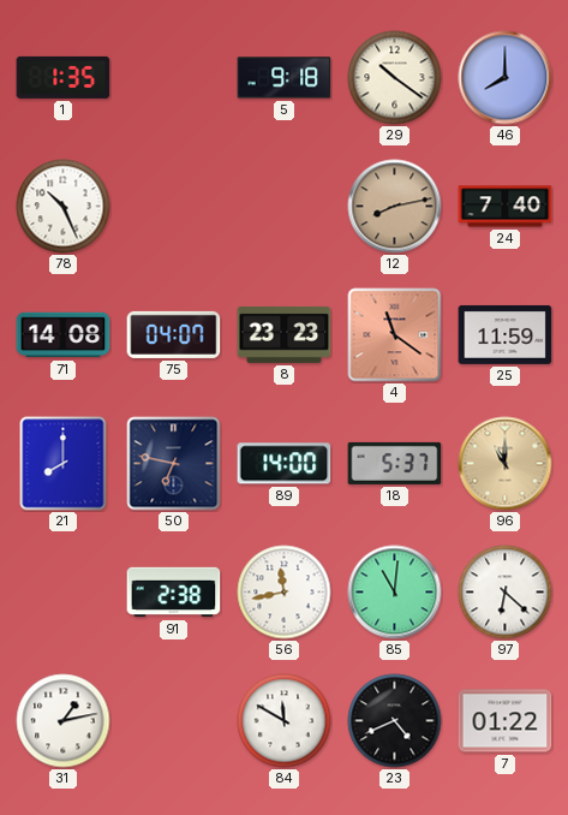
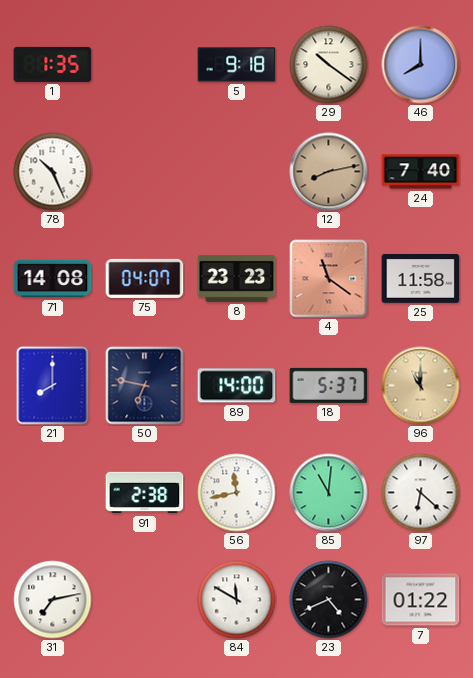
25: 11:59 -> 11:58
31: 1:13 -> 7:13
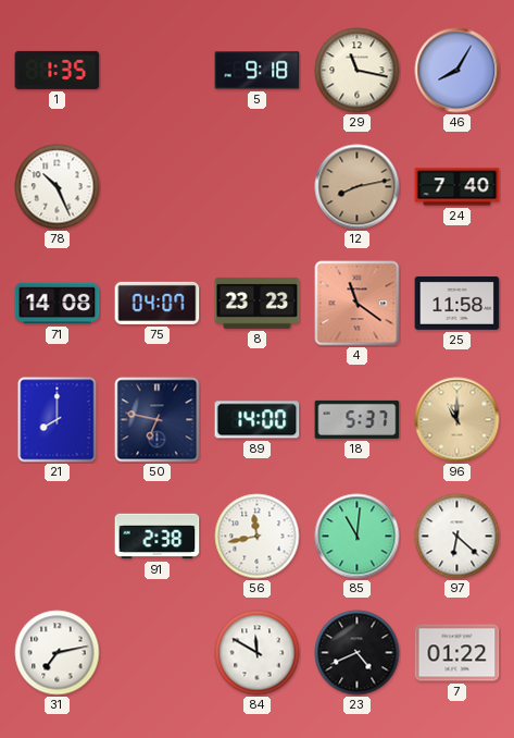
29: 10:21 -> 11:17
46: 8:00 -> 8:05
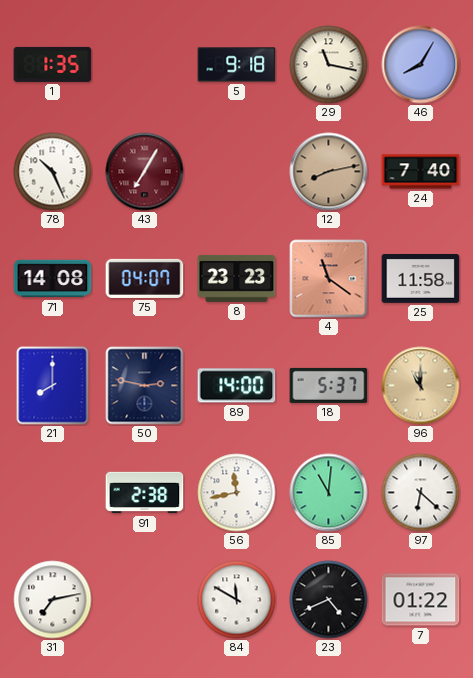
43: none -> 7:05
50: 6:47 -> 2:47
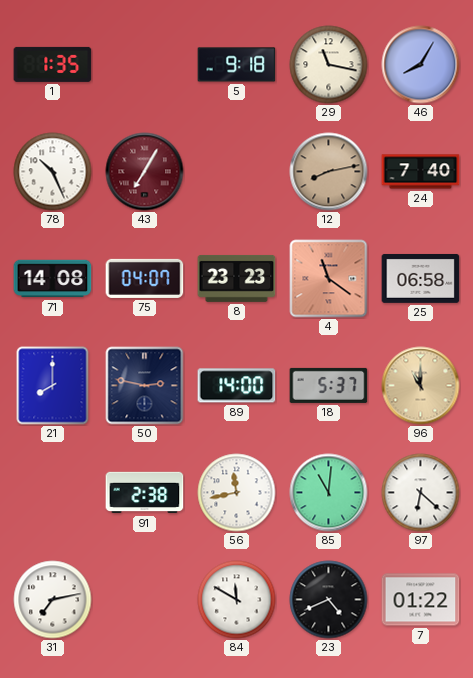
25: 11:58 -> 06:58
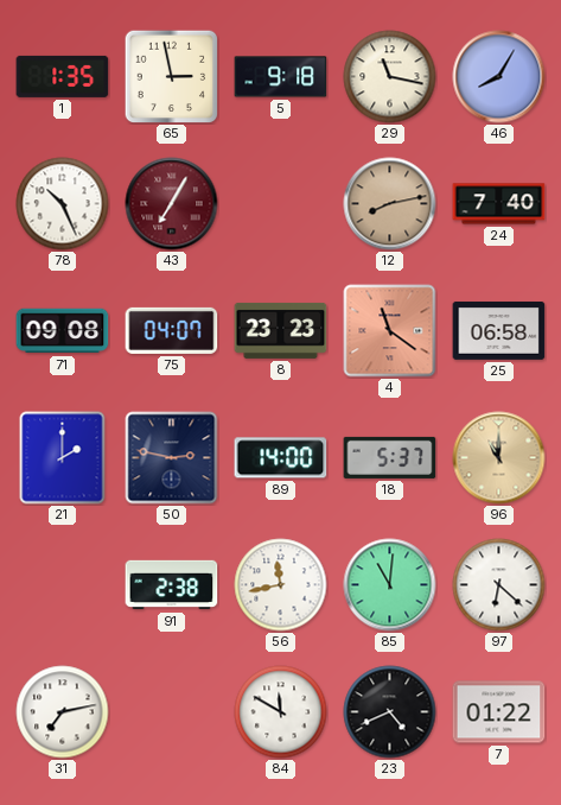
65: none -> 2:58
71: 14:08 -> 09:08
21: 8:00 -> 2:00
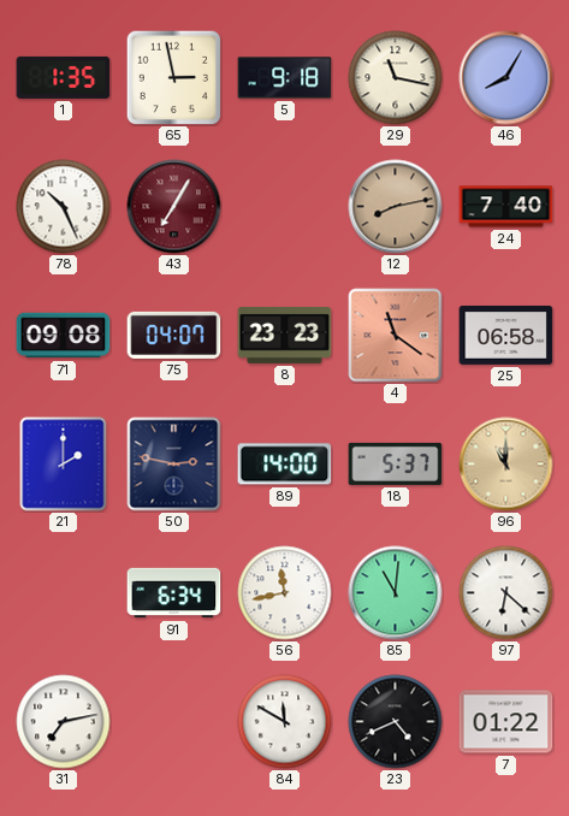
91: 2:38 -> 6:34
